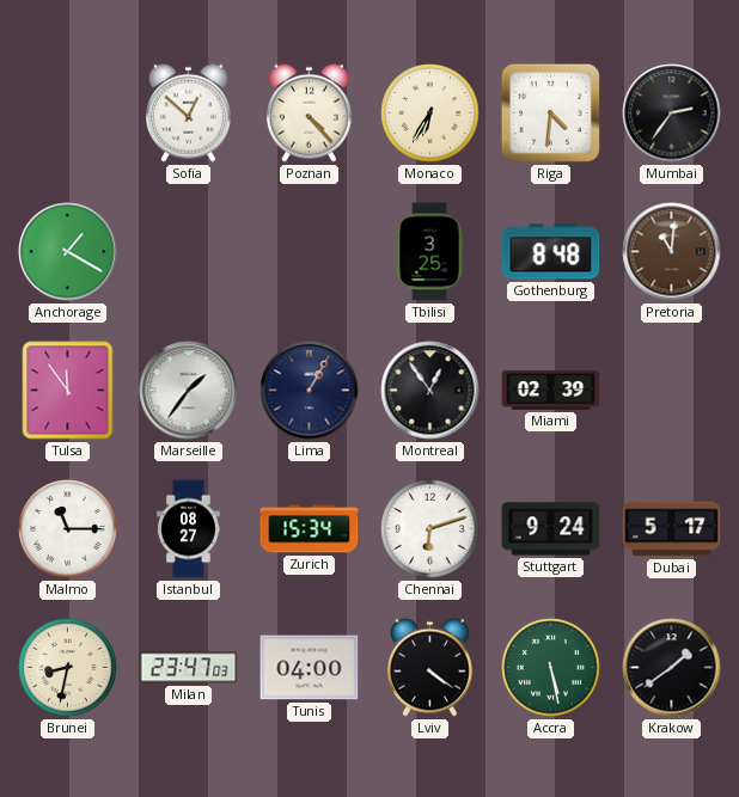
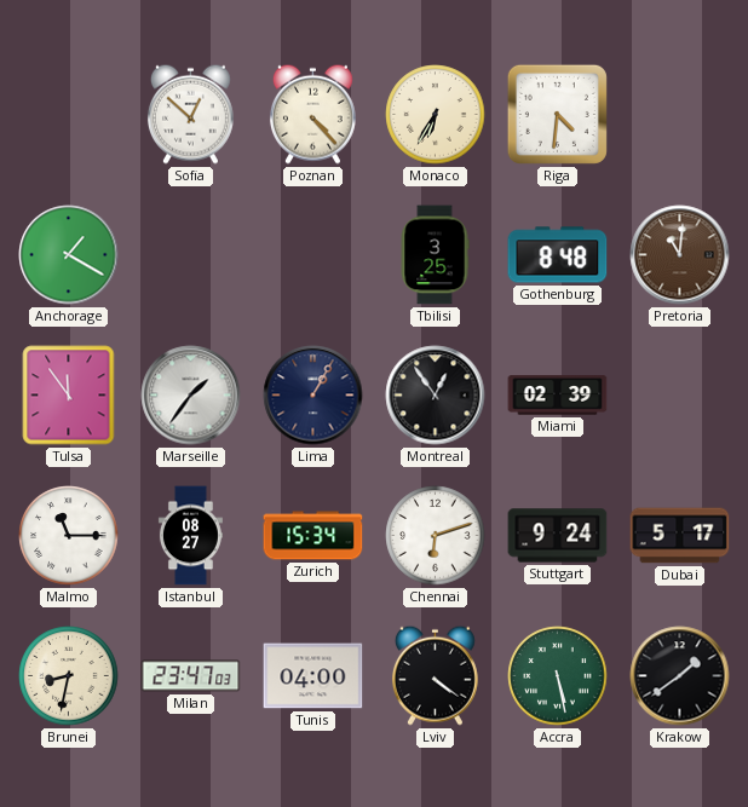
Mumbai: 2:36 -> none
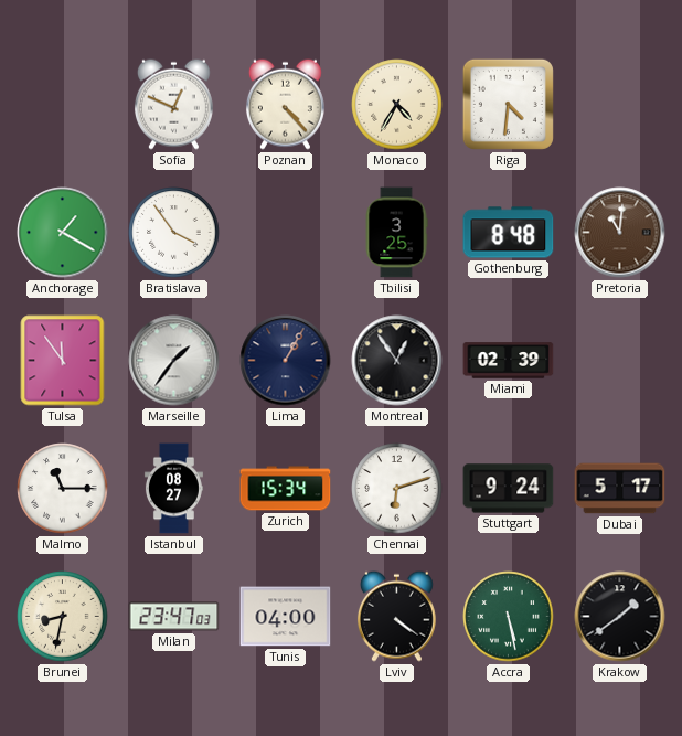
Sofia: 12:52 -> 12:49
Monaco: 6:35 -> 4:35
Bratislava: none -> 3:54
